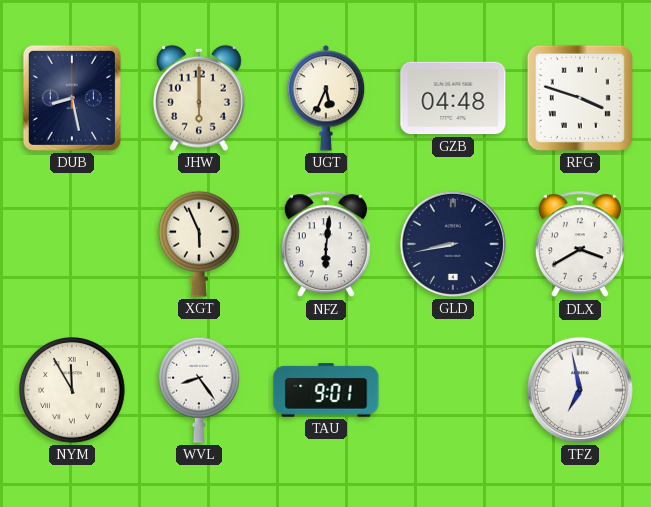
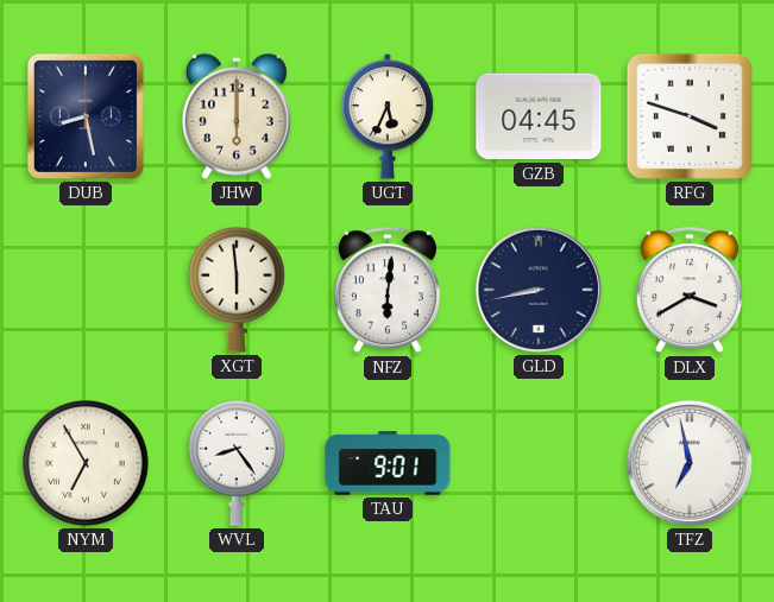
GZB: 04:48 -> 04:45
XGT: 5:56 -> 5:59
NYM: 11:55 -> 6:55
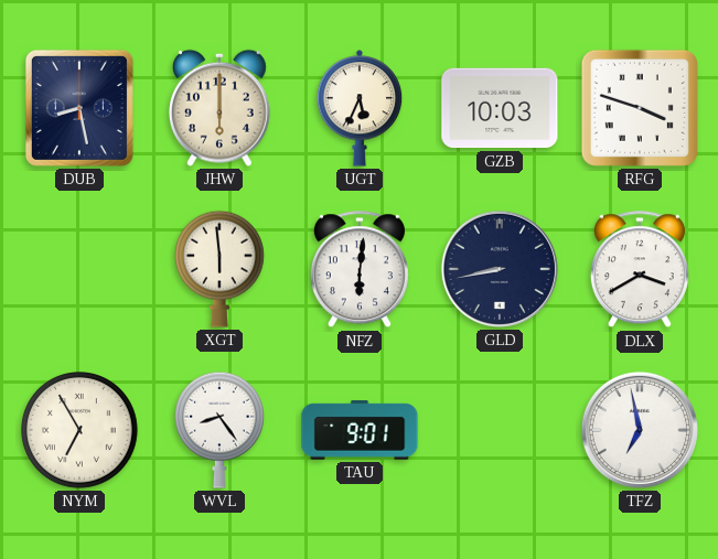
GZB: 04:45 -> 10:03
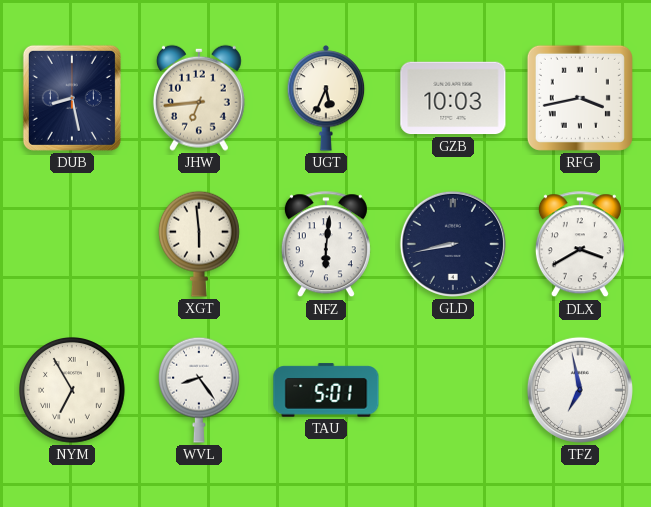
JHW: 6:00 -> 6:44
RFG: 3:48 -> 3:43
TAU: 9:01 -> 5:01
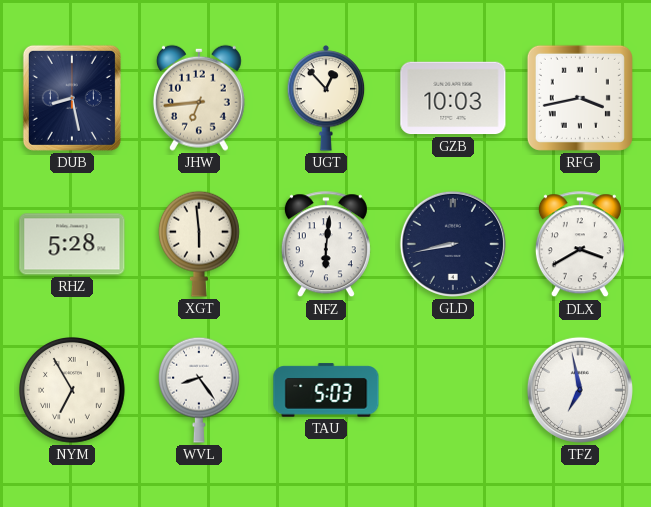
UGT: 5:34 -> 12:53
RHZ: none -> 5:28
TAU: 5:01 -> 5:03
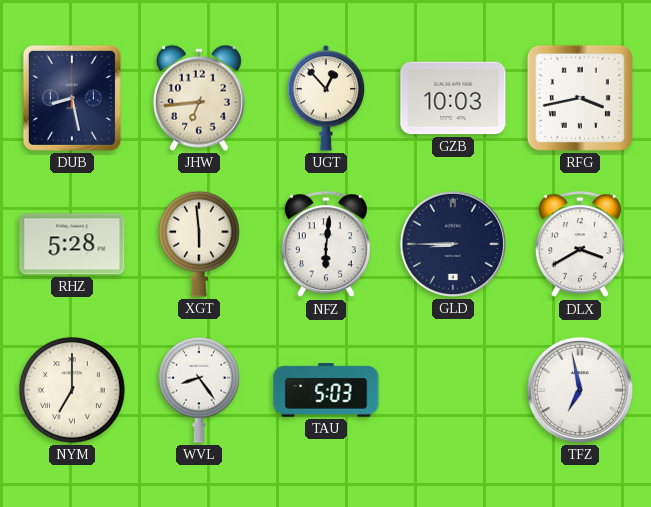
GLD: 8:43 -> 8:45
NYM: 6:55 -> 7:00
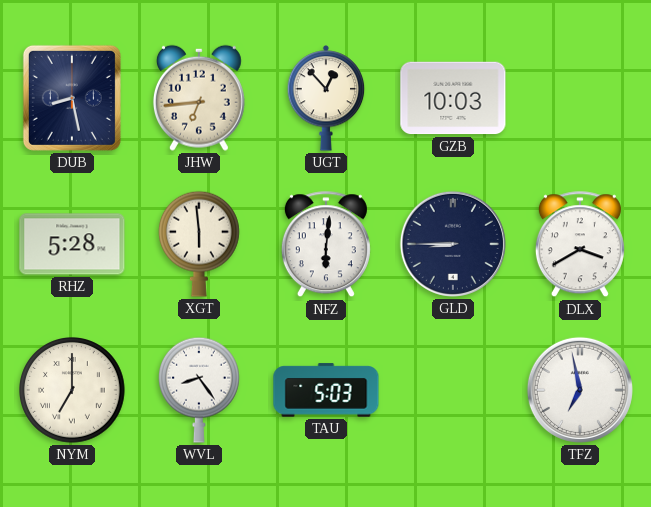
RFG: 3:43 -> none
